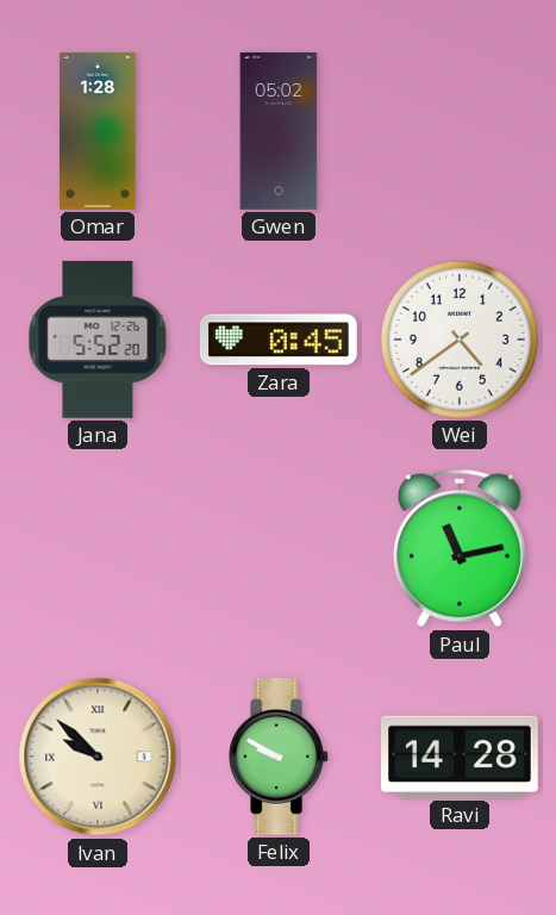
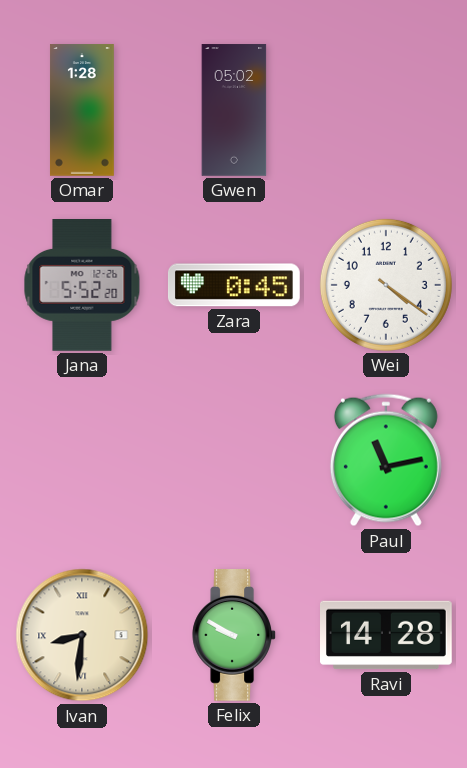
Wei: 4:39 -> 4:21
Ivan: 9:52 -> 8:31
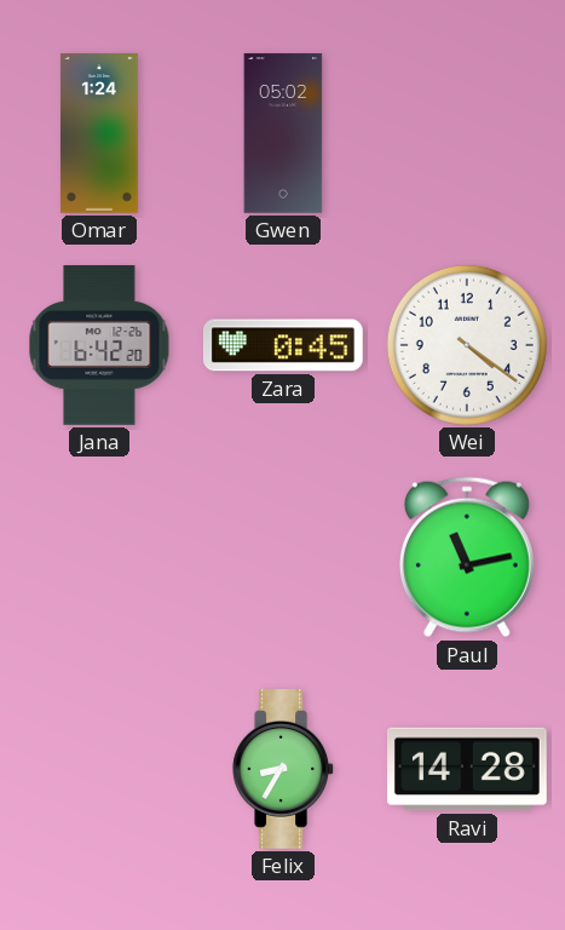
Omar: 1:28 -> 1:24
Jana: 5:52 -> 6:42
Ivan: 8:31 -> none
Felix: 9:50 -> 8:35
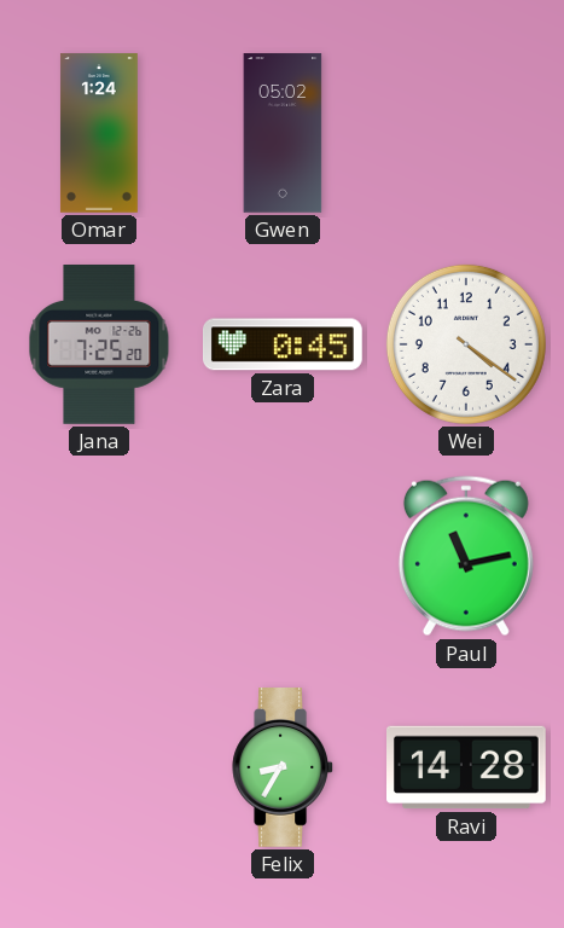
Jana: 6:42 -> 7:25
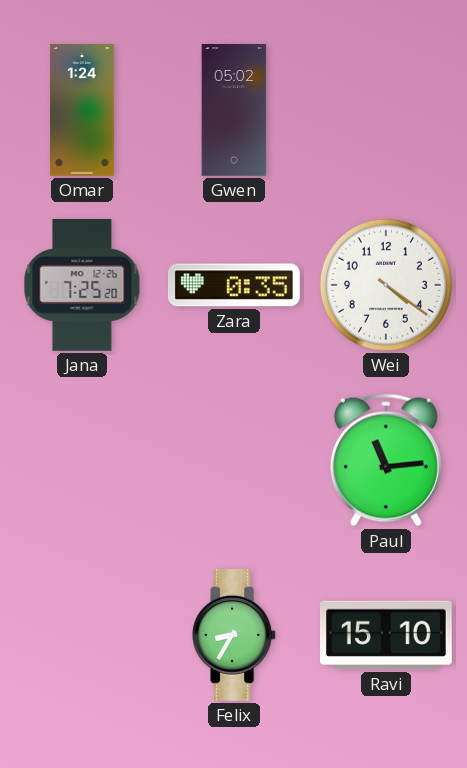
Zara: 0:45 -> 0:35
Paul: 11:13 -> 11:14
Ravi: 14:28 -> 15:10
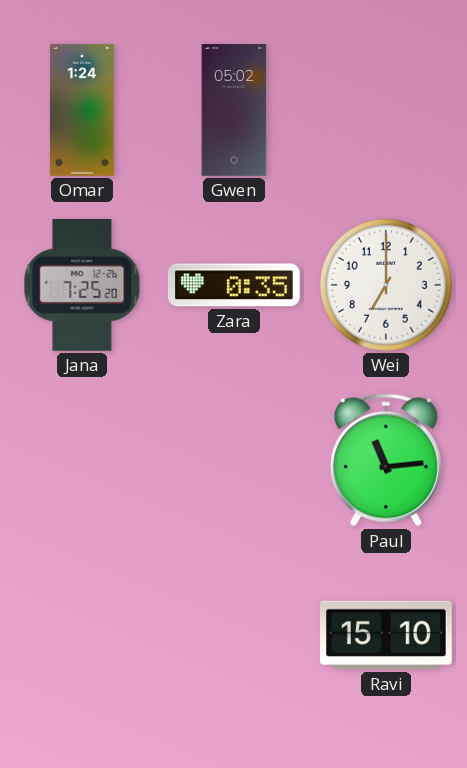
Wei: 4:21 -> 7:00
Felix: 8:35 -> none
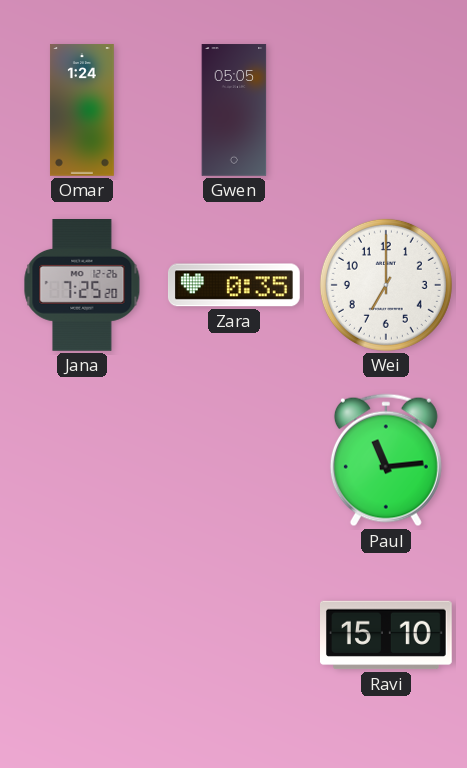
Gwen: 05:02 -> 05:05
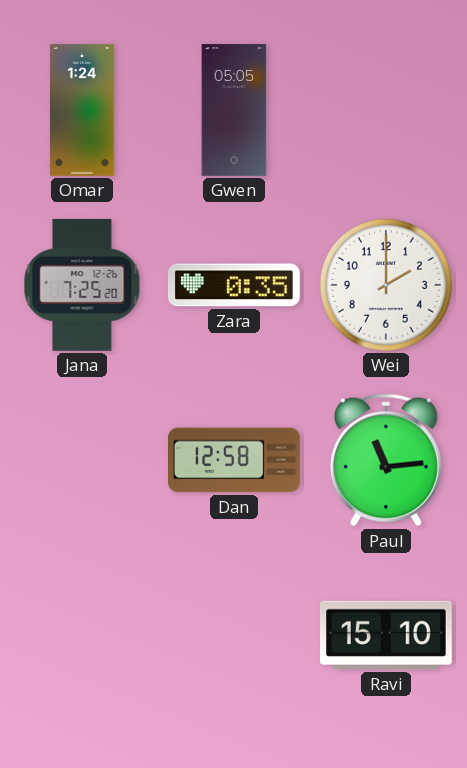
Wei: 7:00 -> 2:00
Dan: none -> 12:58
